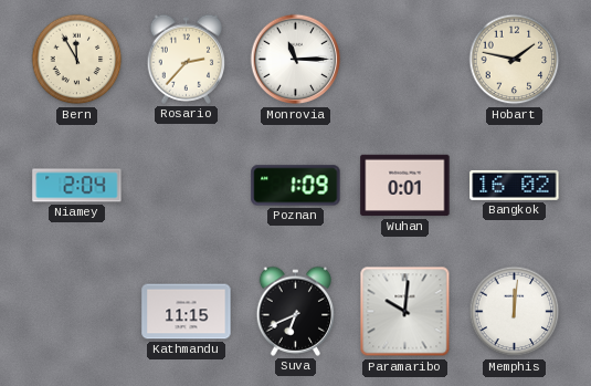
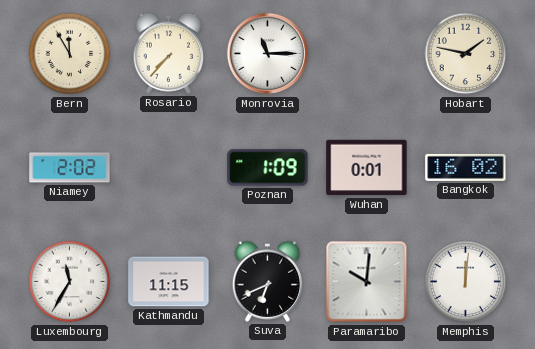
Rosario: 2:37 -> 7:37
Niamey: 2:04 -> 2:02
Luxembourg: none -> 11:35
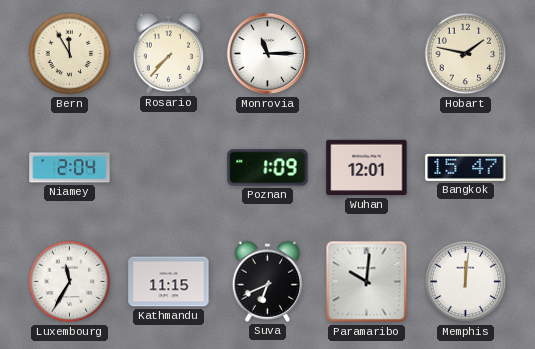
Niamey: 2:02 -> 2:04
Wuhan: 0:01 -> 12:01
Bangkok: 16:02 -> 15:47
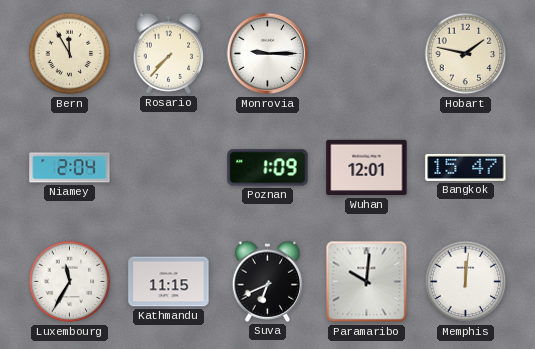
Monrovia: 11:15 -> 9:15
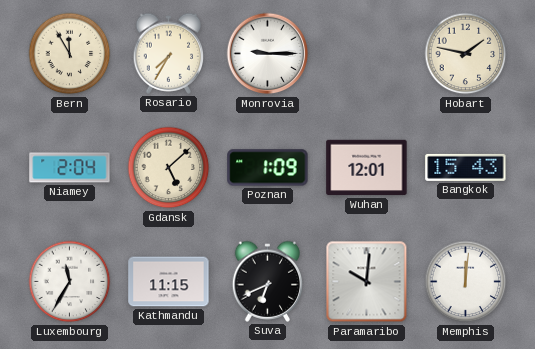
Rosario: 7:37 -> 7:35
Gdansk: none -> 5:08
Bangkok: 15:47 -> 15:43
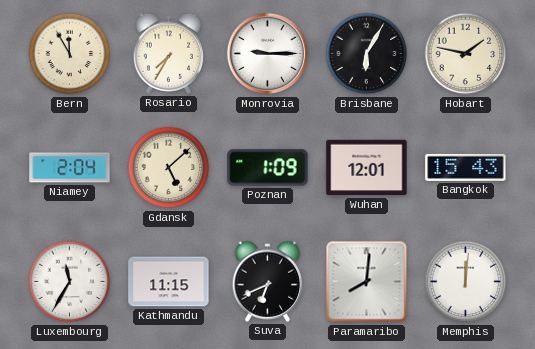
Brisbane: none -> 6:05
Paramaribo: 10:01 -> 8:01
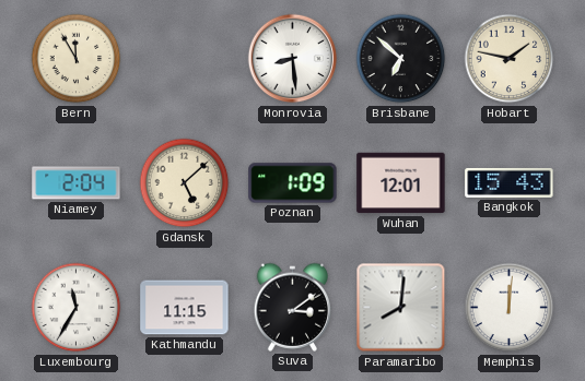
Rosario: 7:35 -> none
Monrovia: 9:15 -> 8:29
Brisbane: 6:05 -> 6:52
Suva: 6:41 -> 3:09
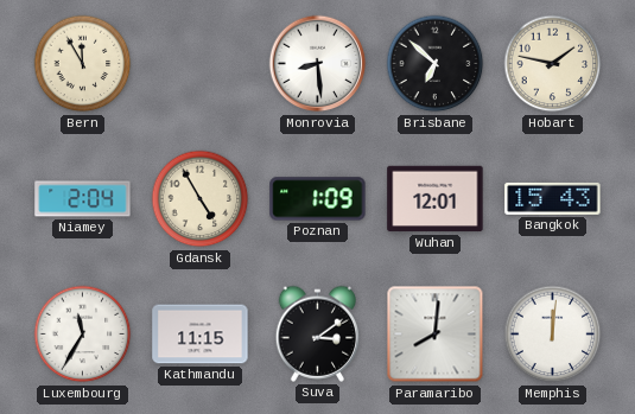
Gdansk: 5:08 -> 4:55
